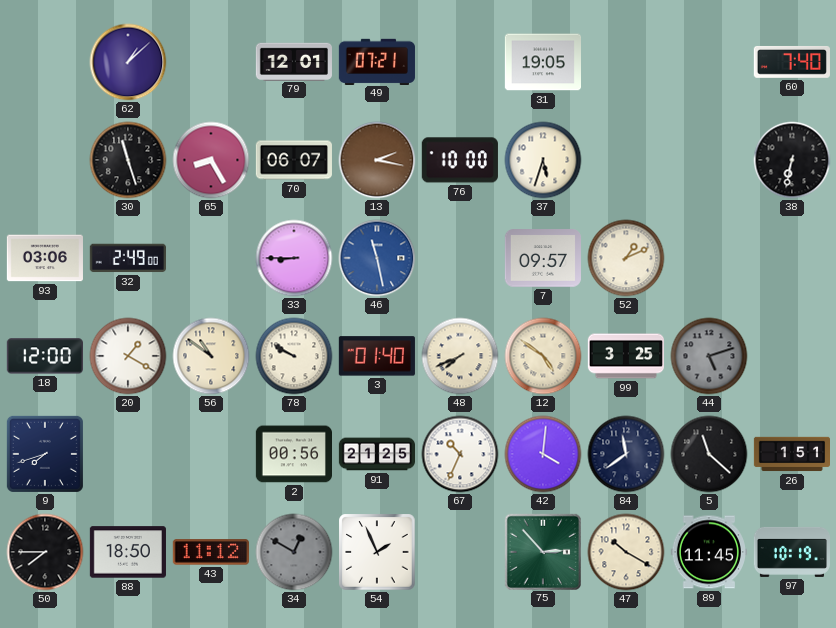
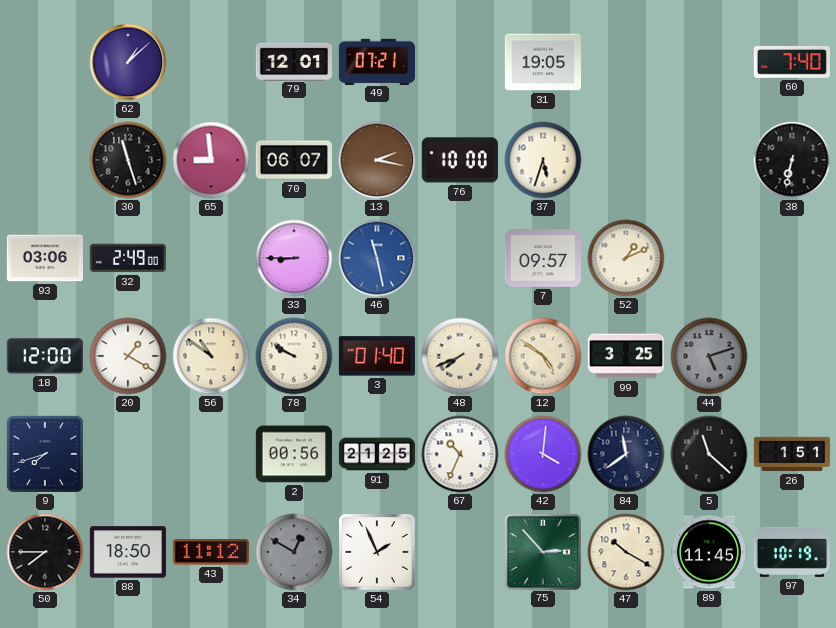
65: 8:25 -> 8:59
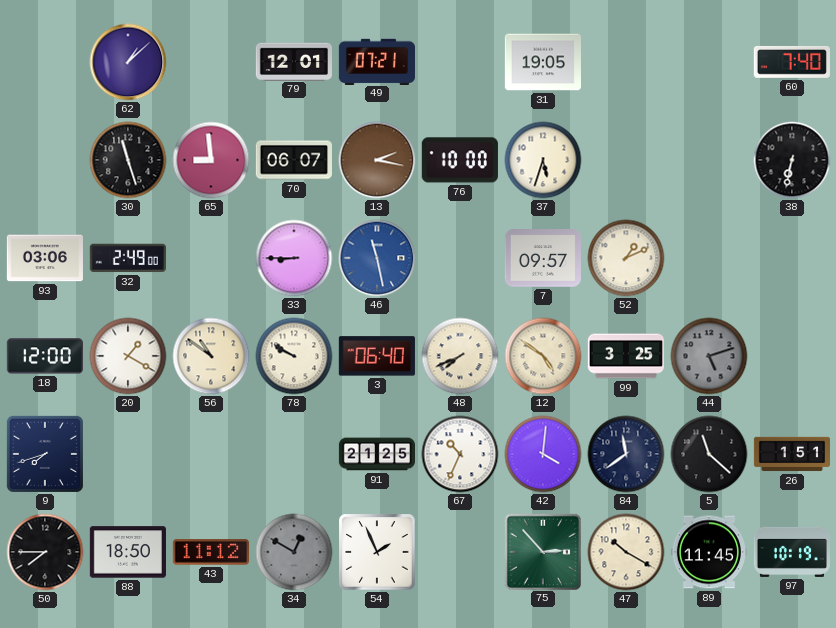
3: 01:40 -> 06:40
2: 00:56 -> none
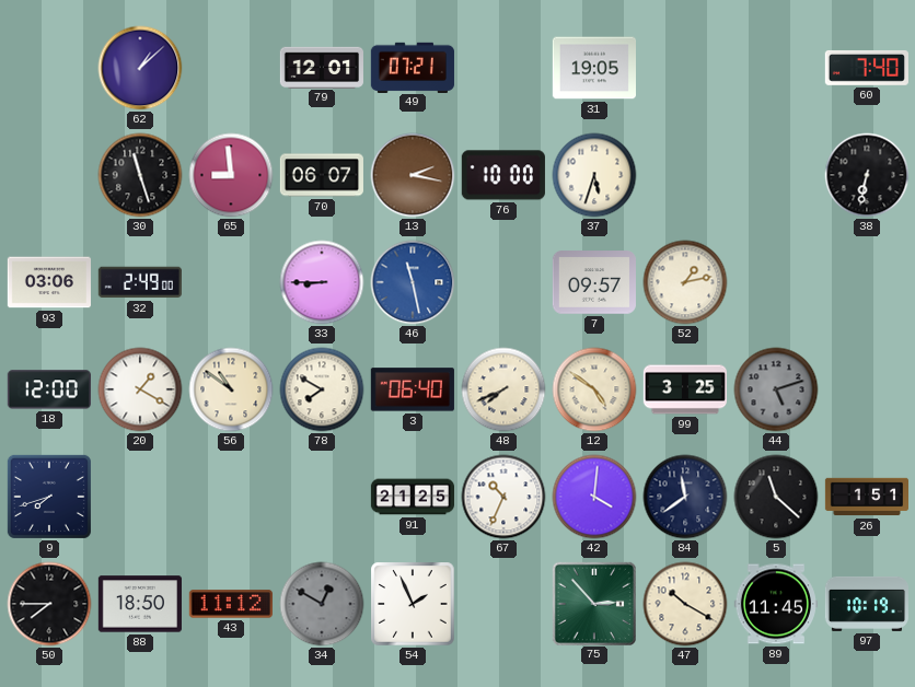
52: 1:11 -> 1:13
78: 9:50 -> 7:50
